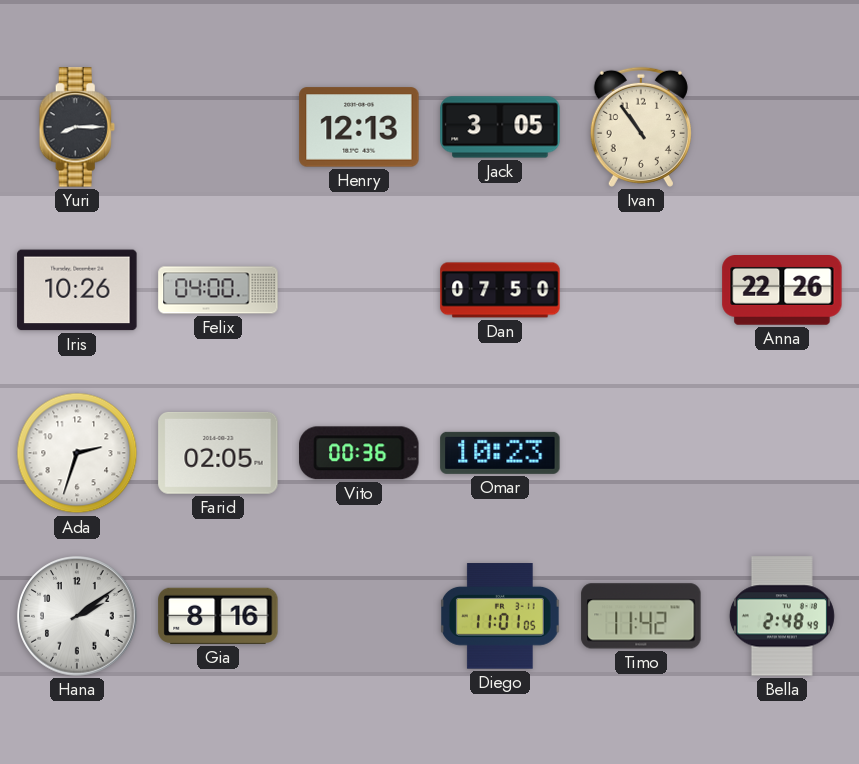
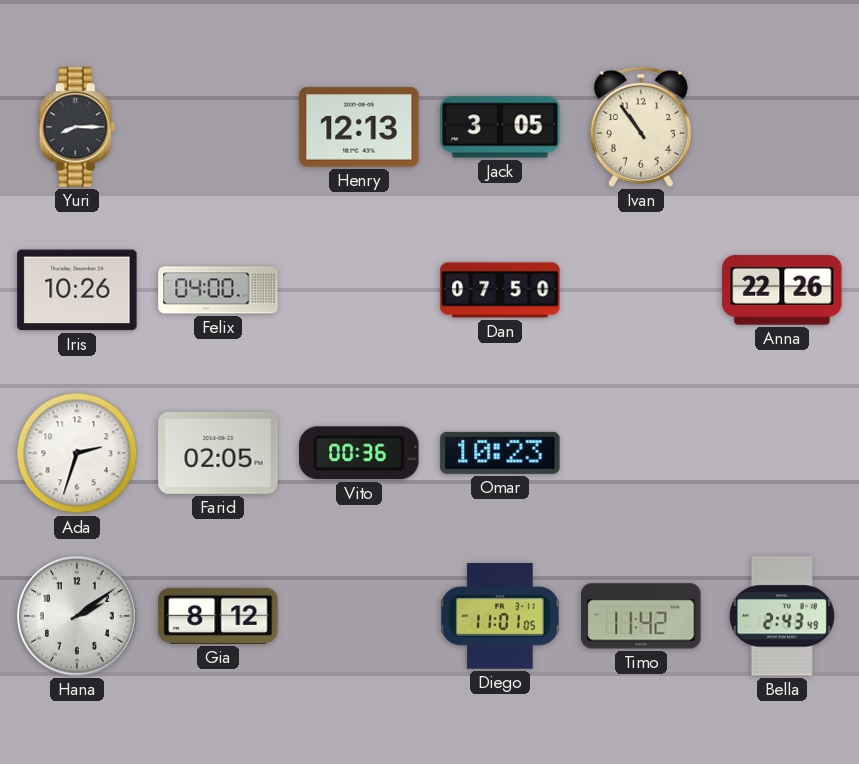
Gia: 8:16 -> 8:12
Bella: 2:48 -> 2:43
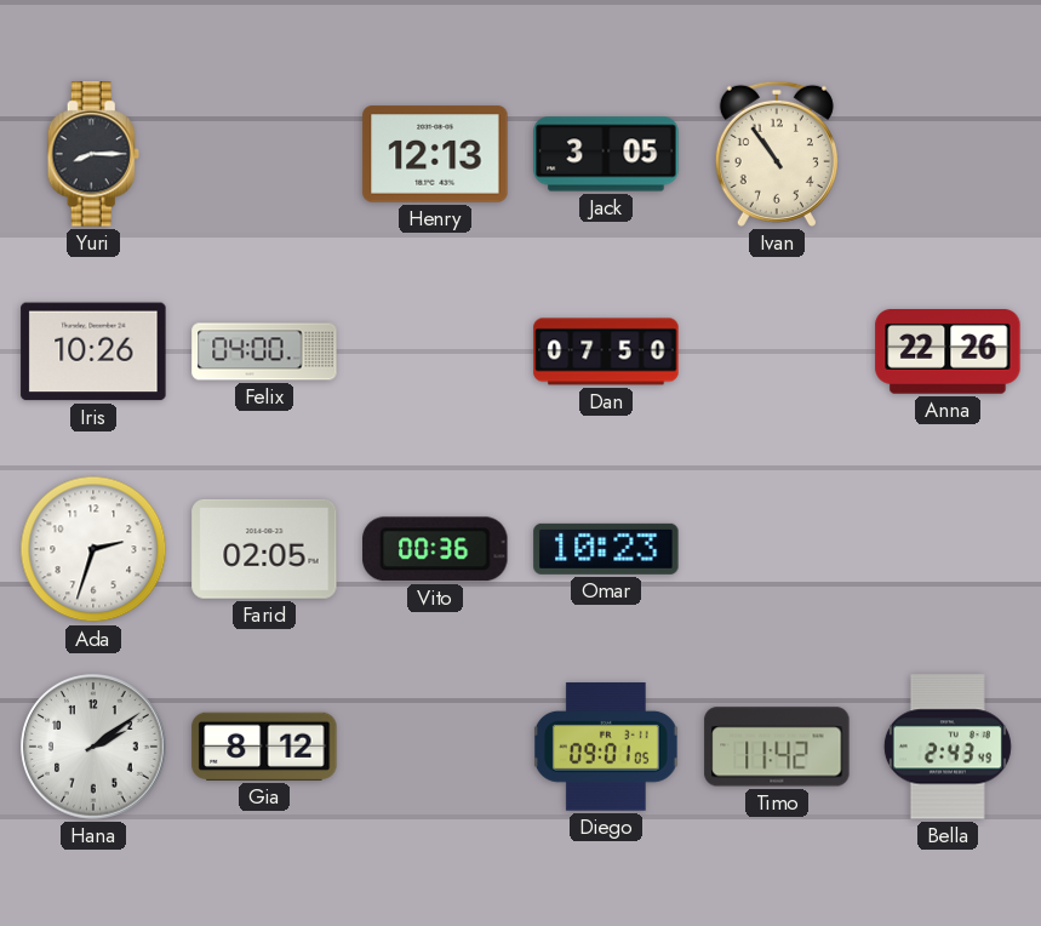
Diego: 11:01 -> 09:01
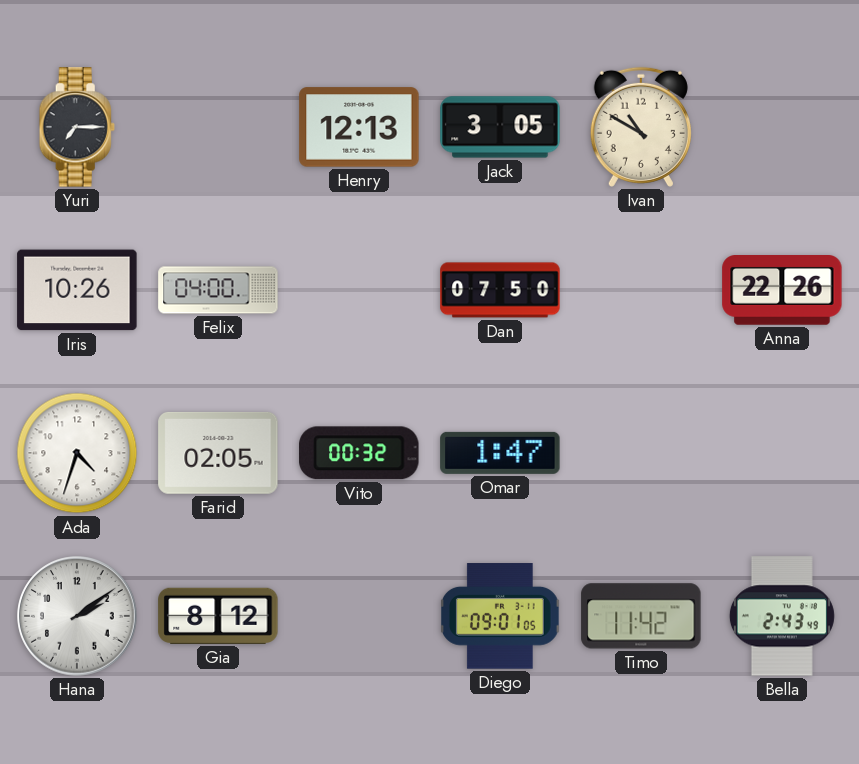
Yuri: 8:15 -> 7:15
Ivan: 10:54 -> 10:50
Ada: 2:33 -> 4:33
Vito: 00:36 -> 00:32
Omar: 10:23 -> 1:47
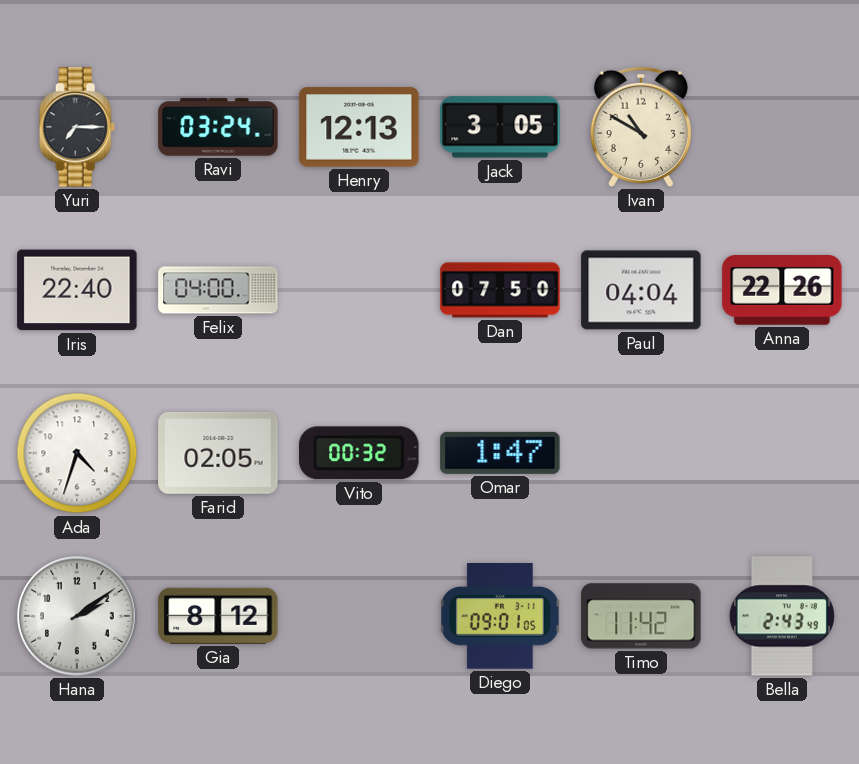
Ravi: none -> 03:24
Iris: 10:26 -> 22:40
Paul: none -> 04:04
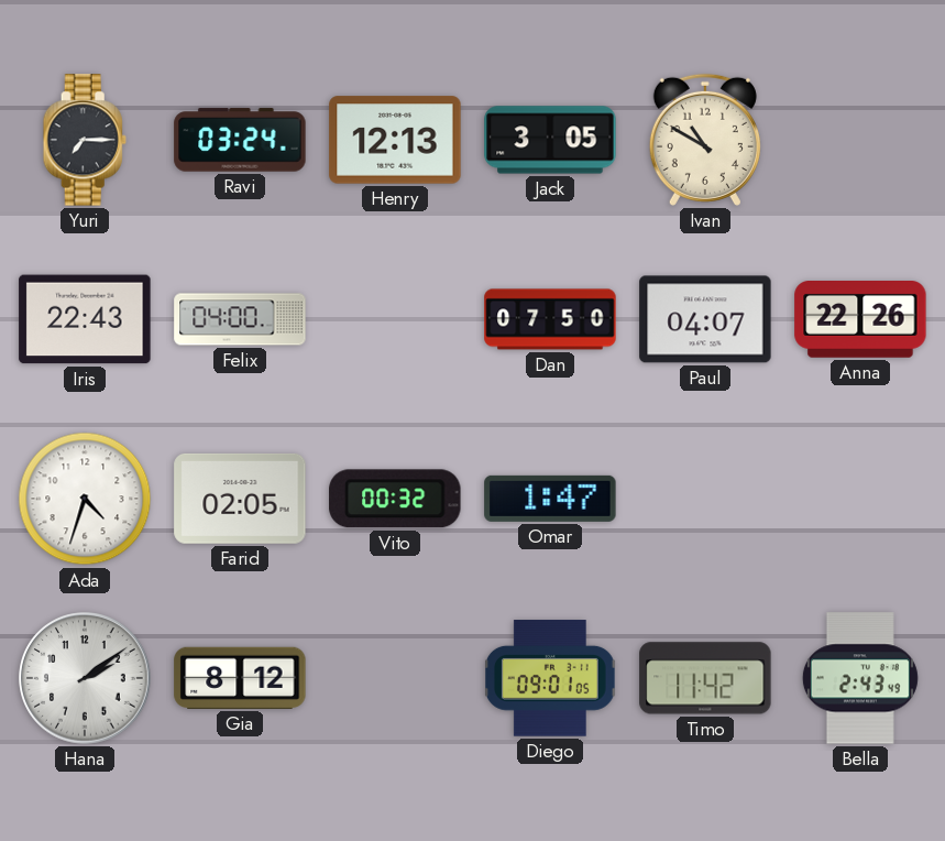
Iris: 22:40 -> 22:43
Paul: 04:04 -> 04:07
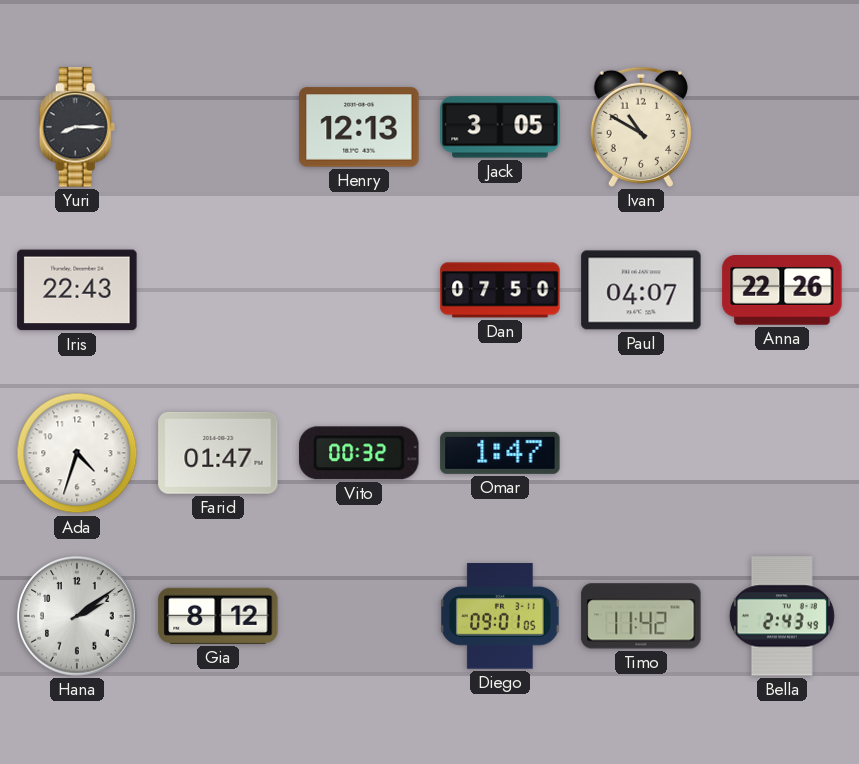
Yuri: 7:15 -> 8:15
Ravi: 03:24 -> none
Felix: 04:00 -> none
Farid: 02:05 -> 01:47
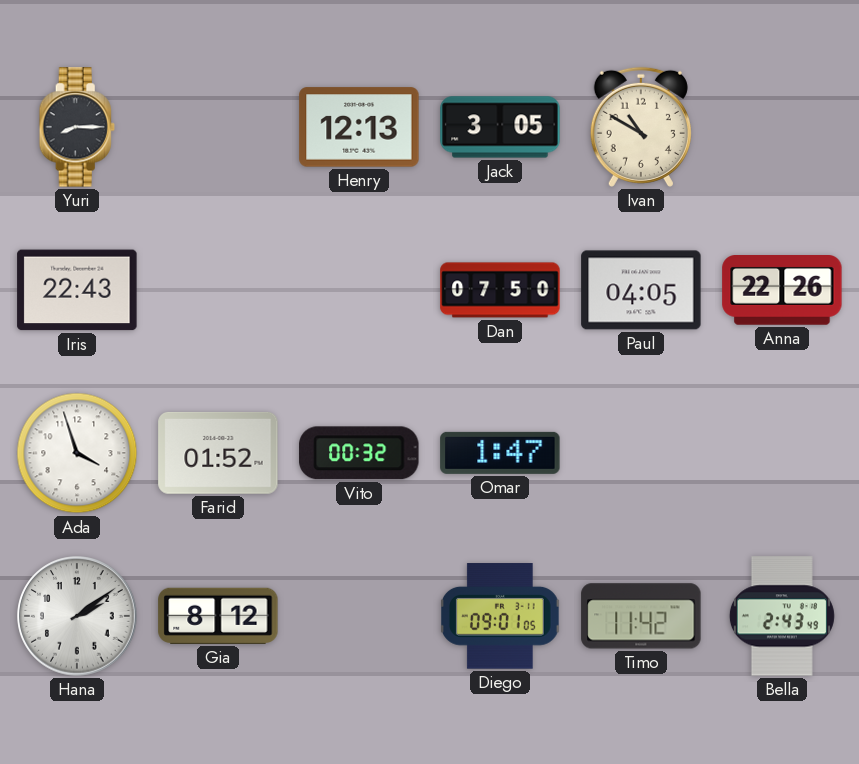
Paul: 04:07 -> 04:05
Ada: 4:33 -> 3:57
Farid: 01:47 -> 01:52
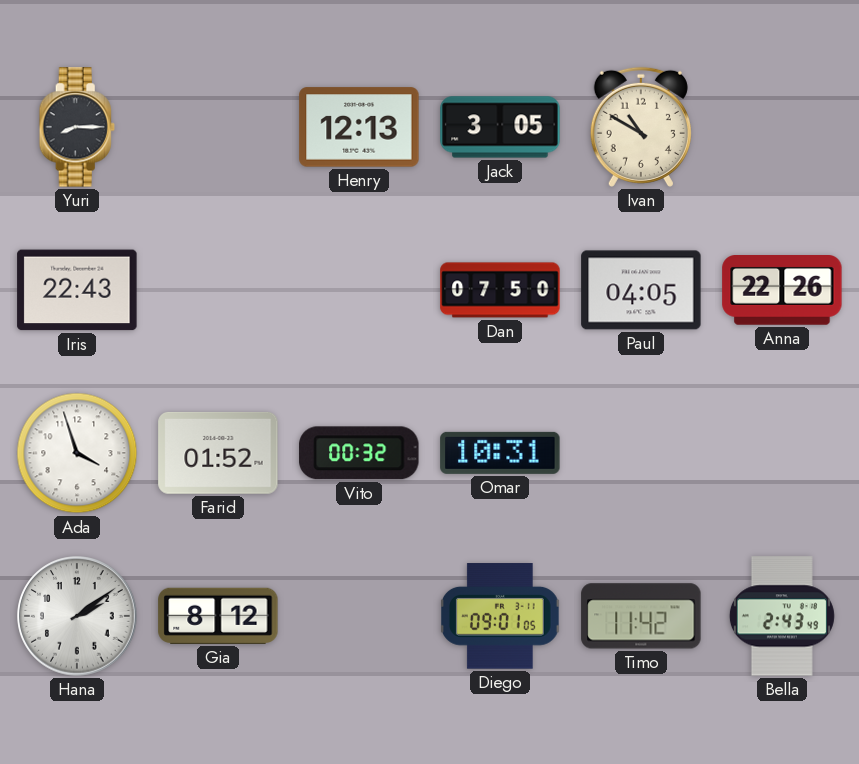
Omar: 1:47 -> 10:31
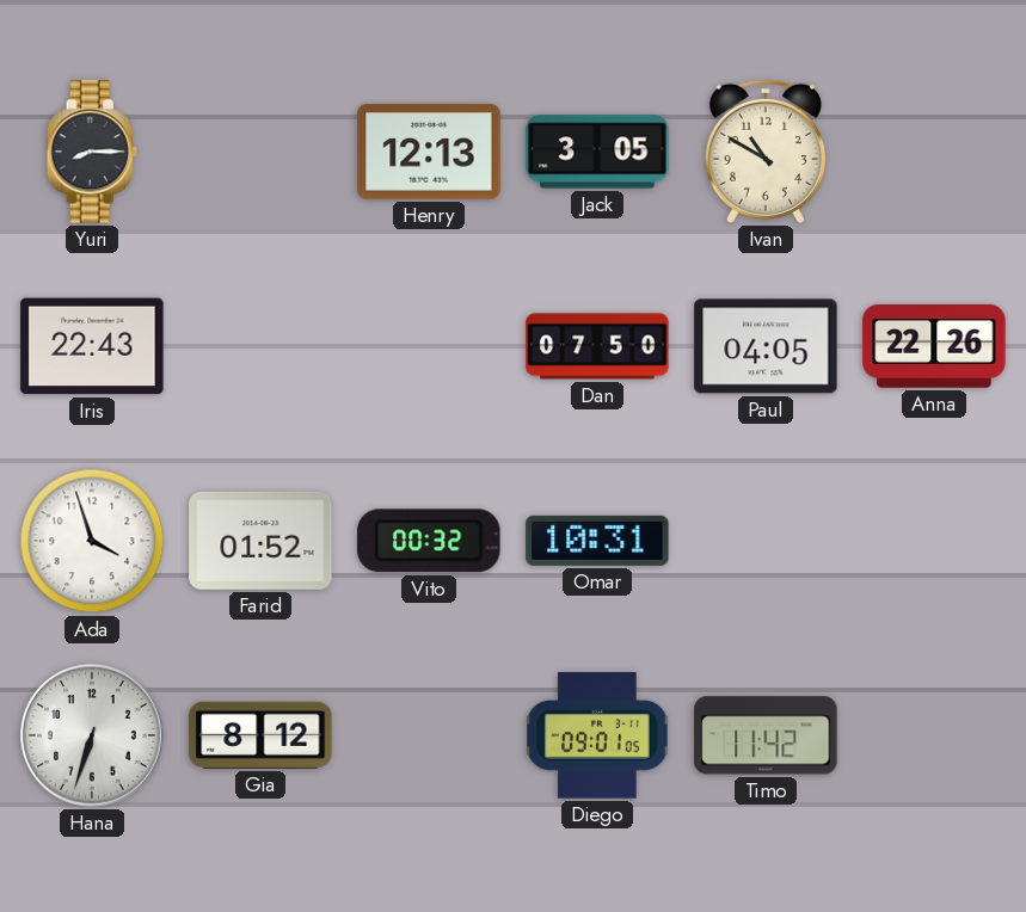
Hana: 2:09 -> 6:33
Bella: 2:43 -> none
